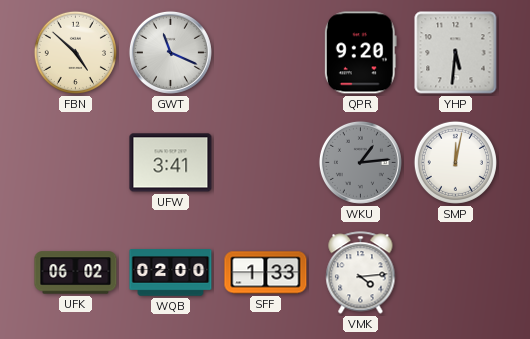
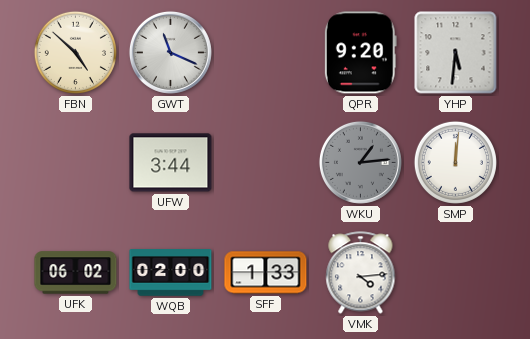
UFW: 3:41 -> 3:44
SMP: 12:02 -> 12:01
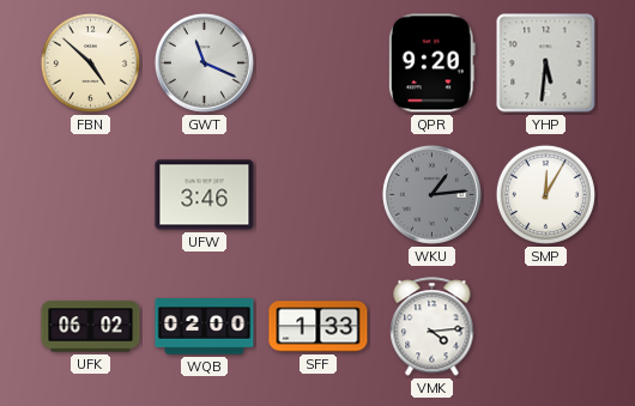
UFW: 3:44 -> 3:46
SMP: 12:01 -> 12:05
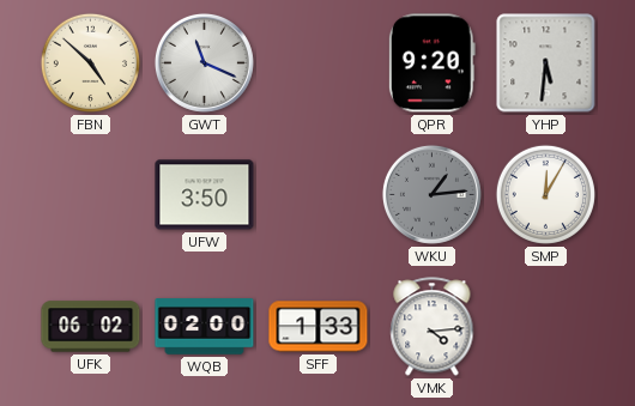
UFW: 3:46 -> 3:50
